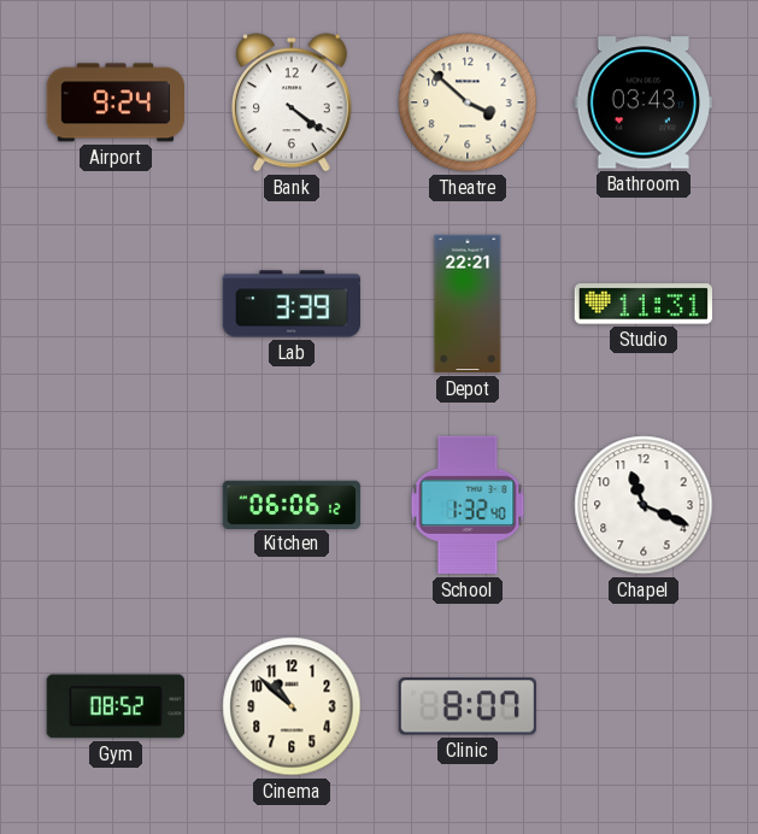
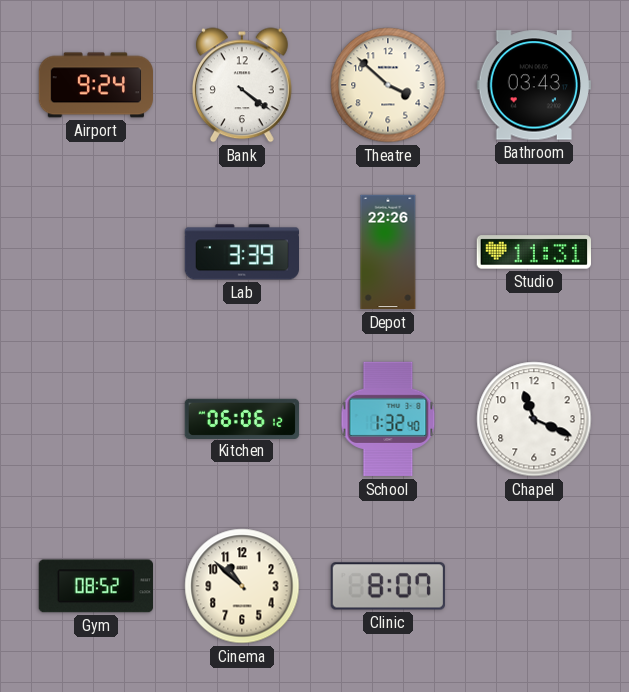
Depot: 22:21 -> 22:26
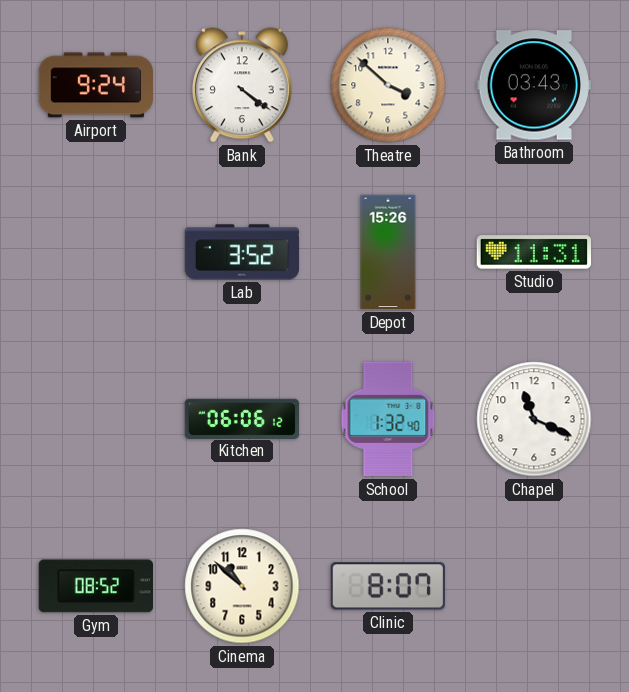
Lab: 3:39 -> 3:52
Depot: 22:26 -> 15:26
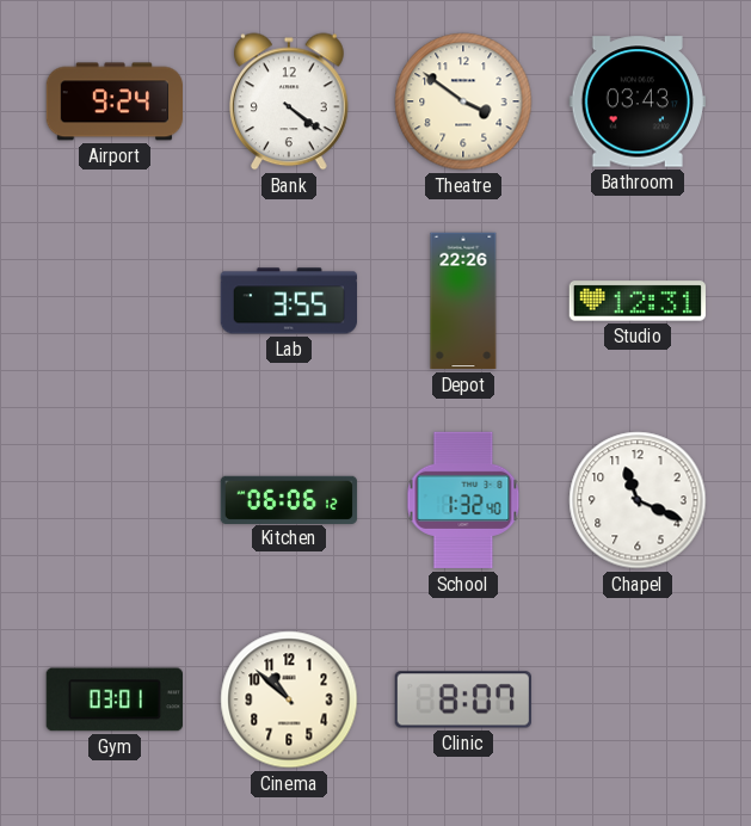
Theatre: 3:52 -> 3:51
Lab: 3:52 -> 3:55
Depot: 15:26 -> 22:26
Studio: 11:31 -> 12:31
Gym: 08:52 -> 03:01
